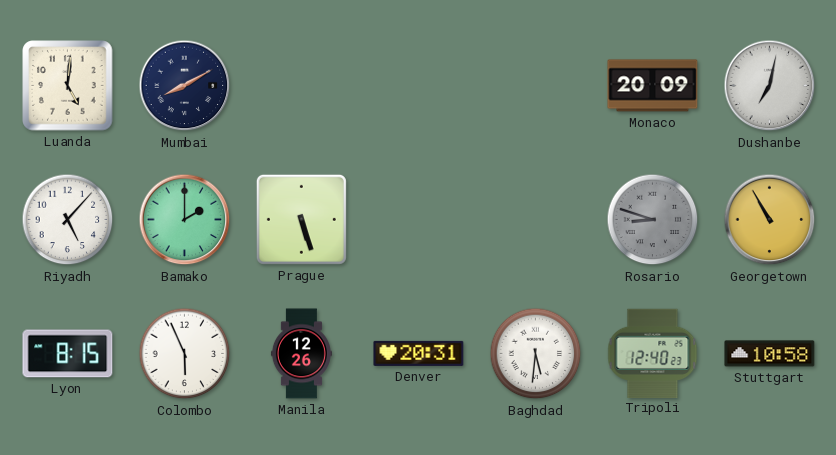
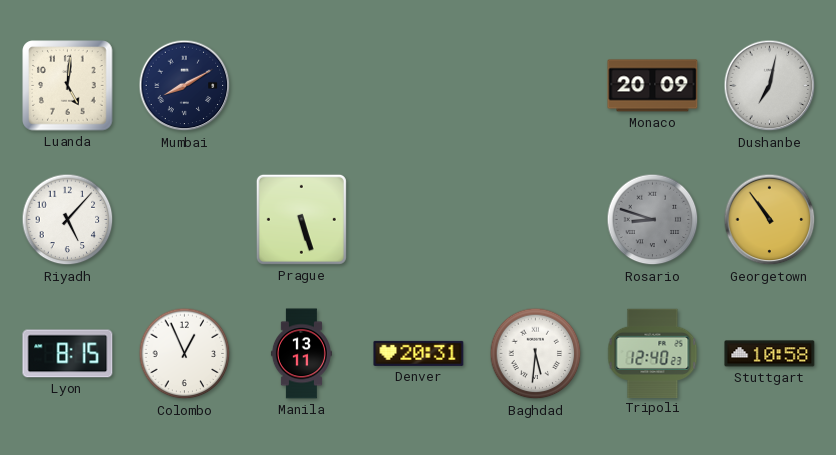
Bamako: 2:00 -> none
Georgetown: 10:55 -> 10:54
Colombo: 5:56 -> 12:56
Manila: 12:26 -> 13:11
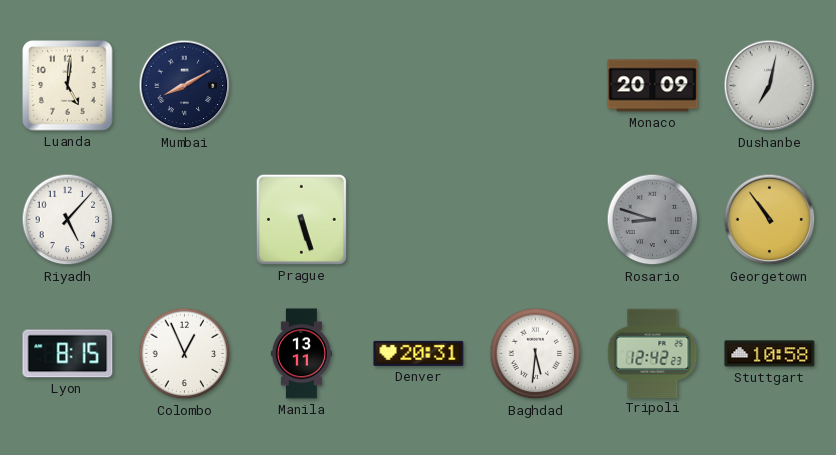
Tripoli: 12:40 -> 12:42
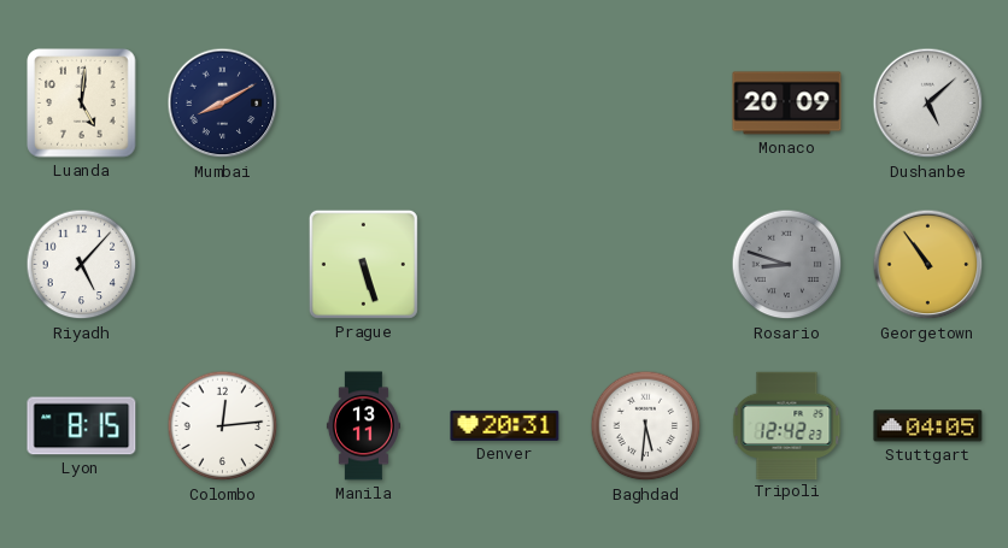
Dushanbe: 7:02 -> 5:08
Colombo: 12:56 -> 12:14
Stuttgart: 10:58 -> 04:05
